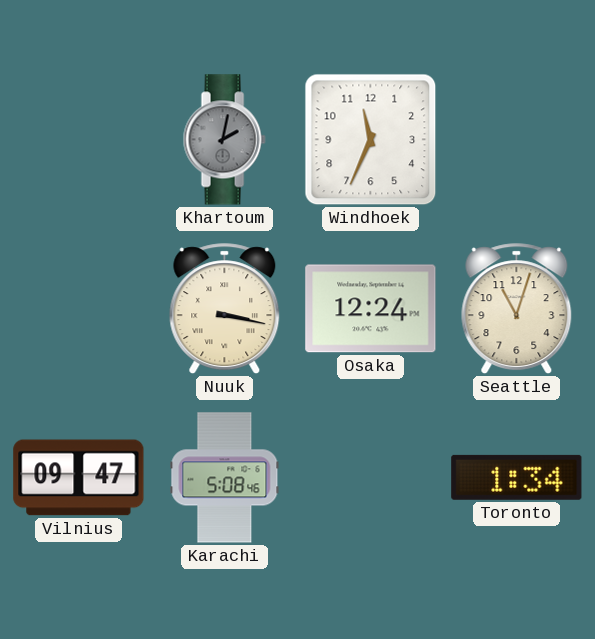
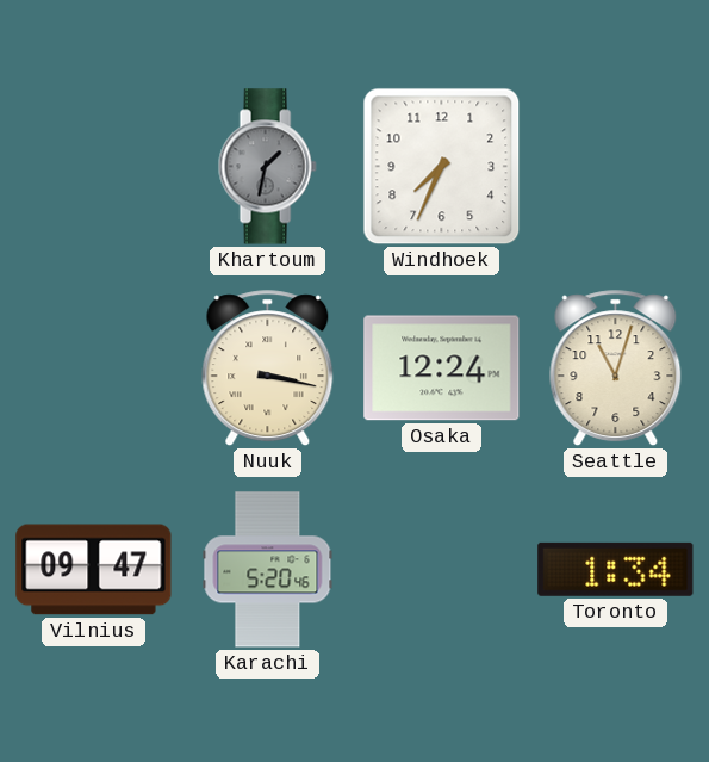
Khartoum: 2:02 -> 1:32
Windhoek: 11:34 -> 7:34
Karachi: 5:08 -> 5:20
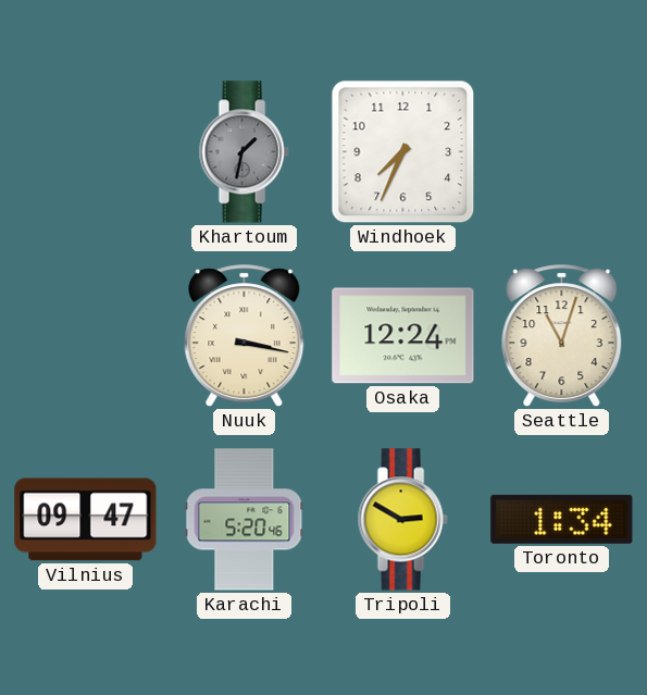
Tripoli: none -> 2:50
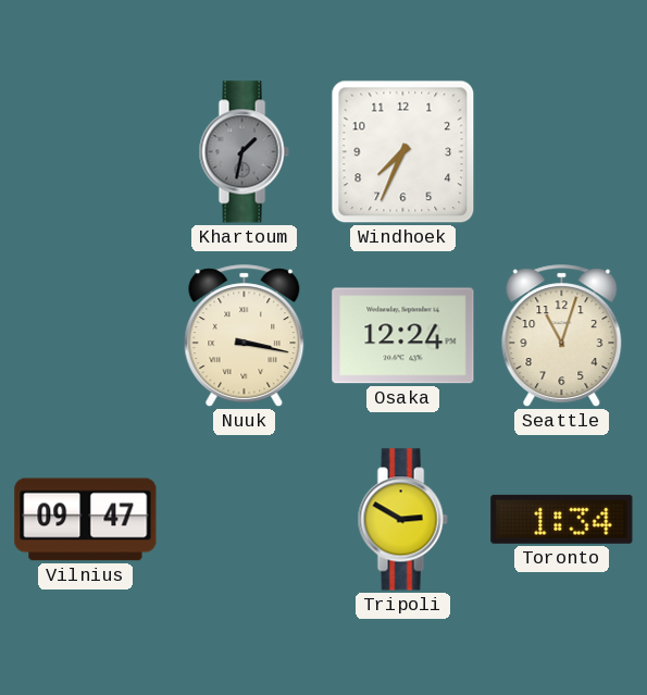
Karachi: 5:20 -> none
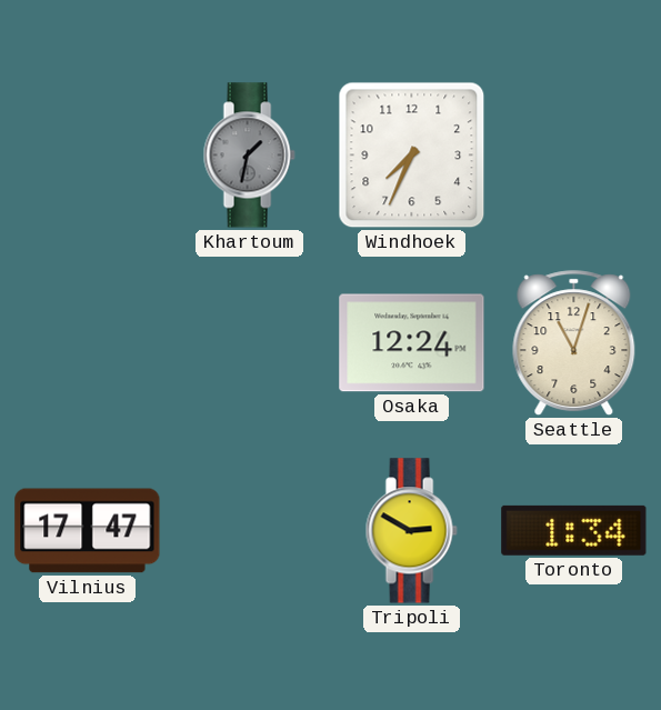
Nuuk: 3:17 -> none
Vilnius: 09:47 -> 17:47
